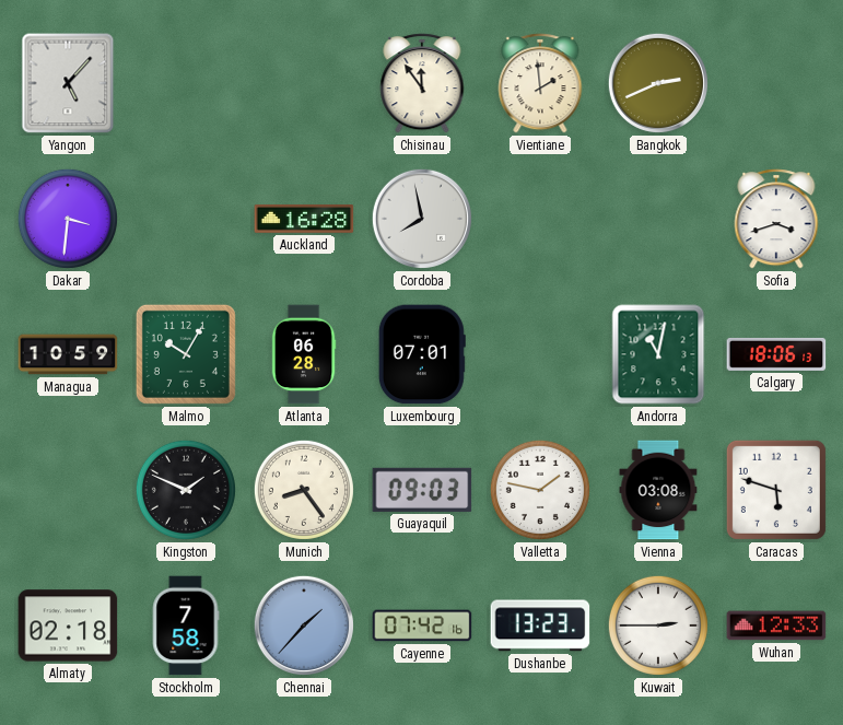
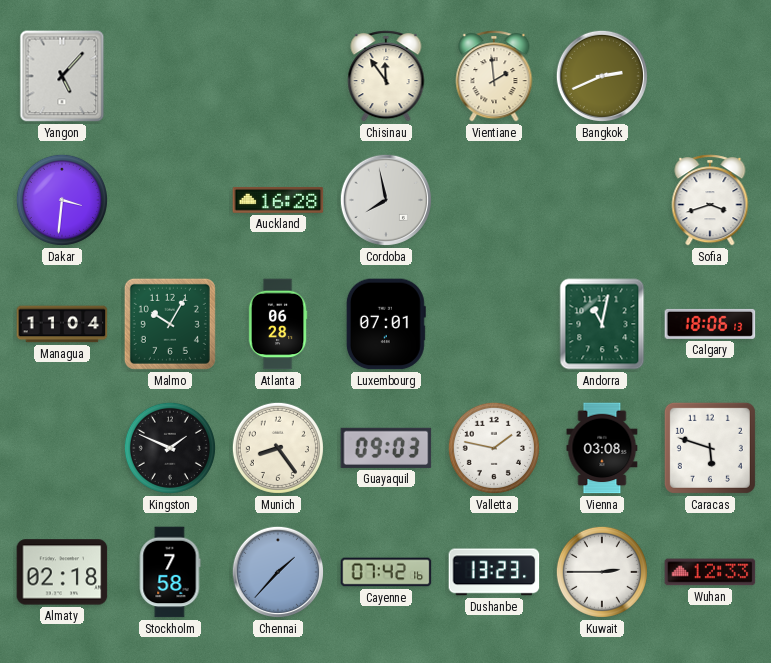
Managua: 10:59 -> 11:04
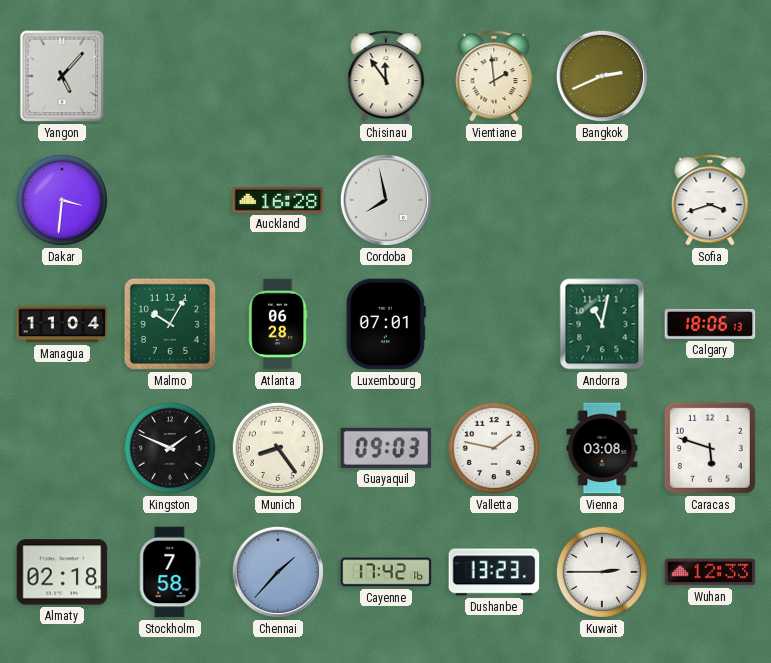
Cayenne: 07:42 -> 17:42
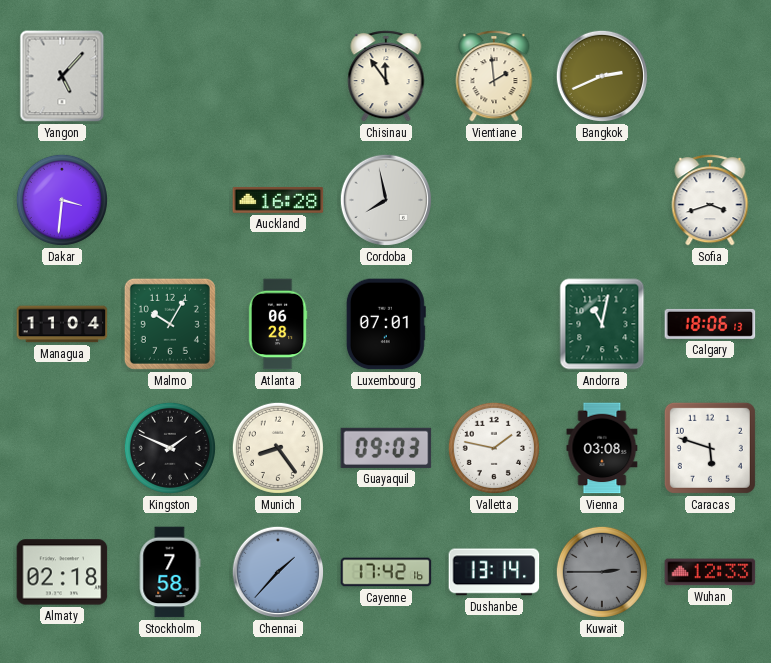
Dushanbe: 13:23 -> 13:14
Kuwait dial: white -> grey
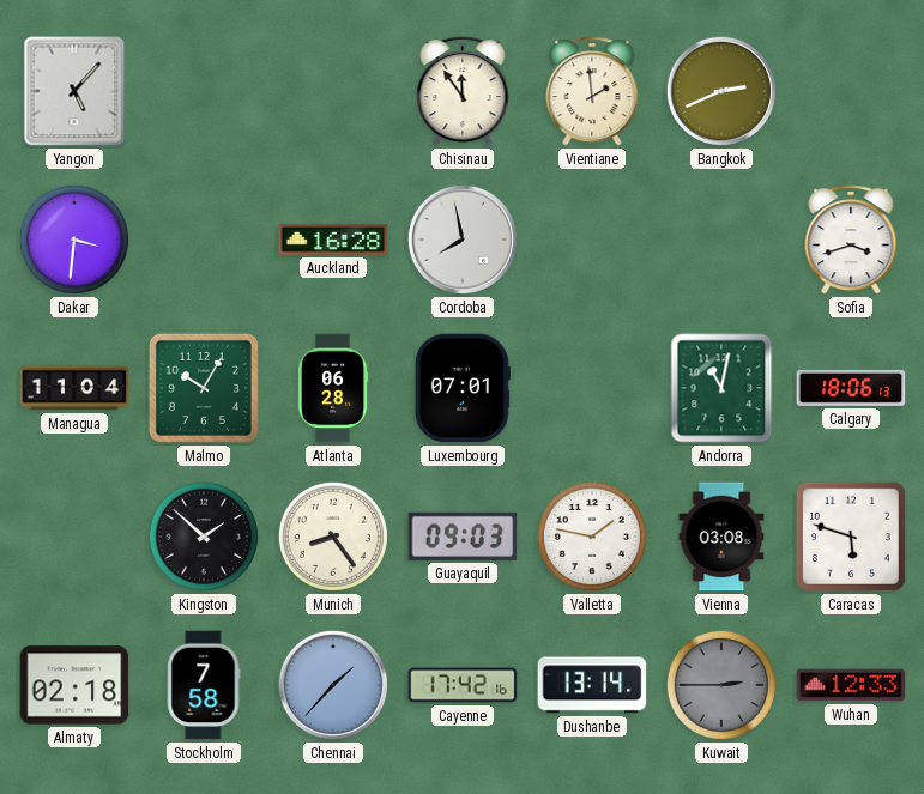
Kingston: 1:49 -> 1:52
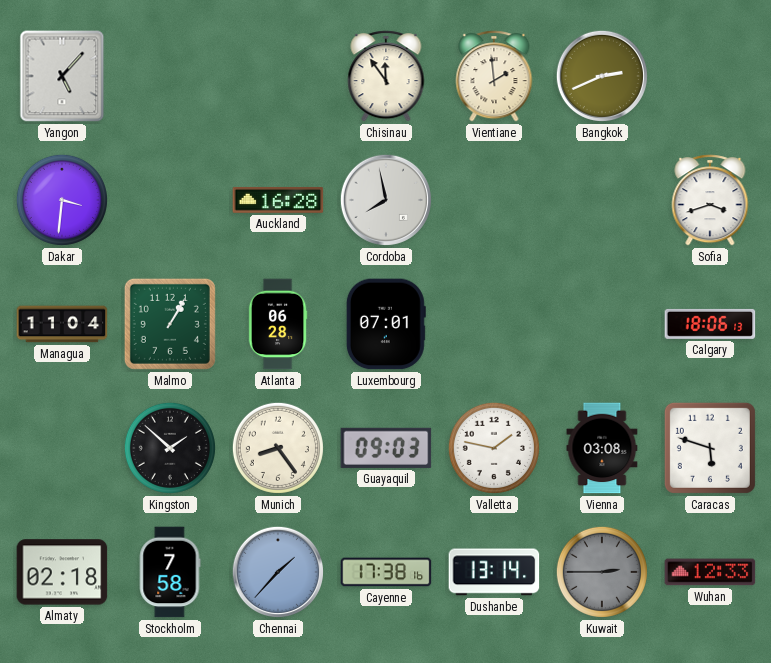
Malmo: 10:05 -> 1:05
Andorra: 11:02 -> none
Cayenne: 17:42 -> 17:38
